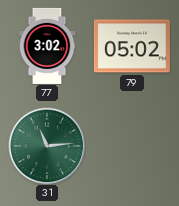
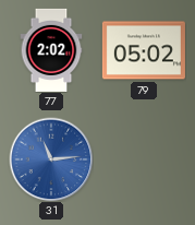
77: 3:02 -> 2:02
31 dial: green -> blue
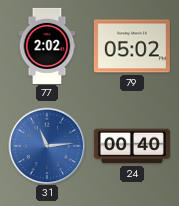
24: none -> 00:40
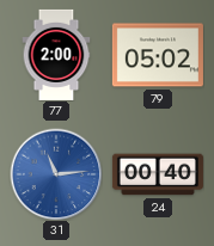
77: 2:02 -> 2:00
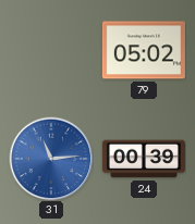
77: 2:00 -> none
24: 00:40 -> 00:39
